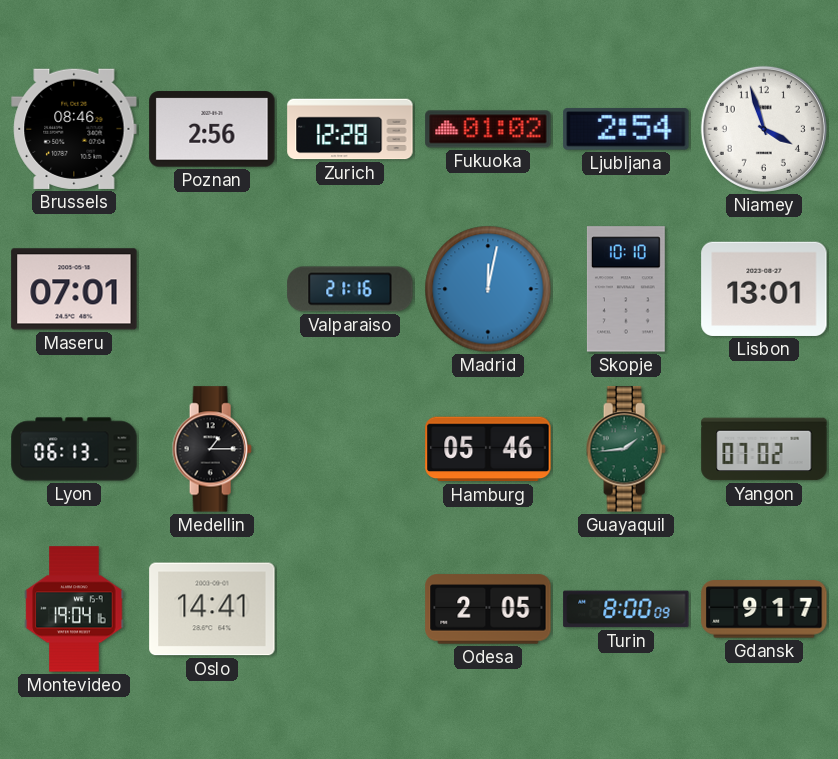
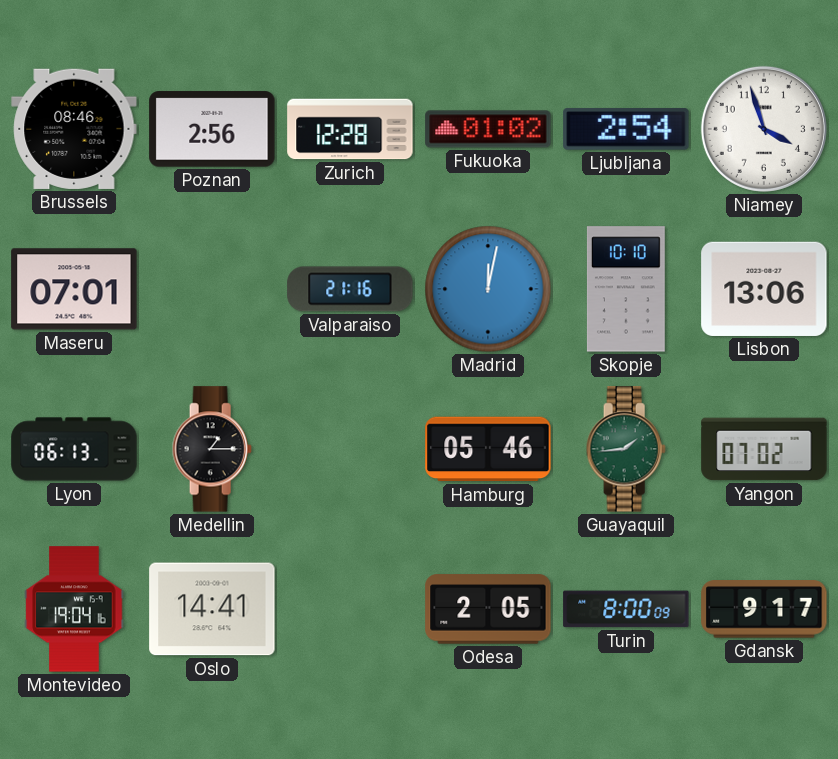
Lisbon: 13:01 -> 13:06
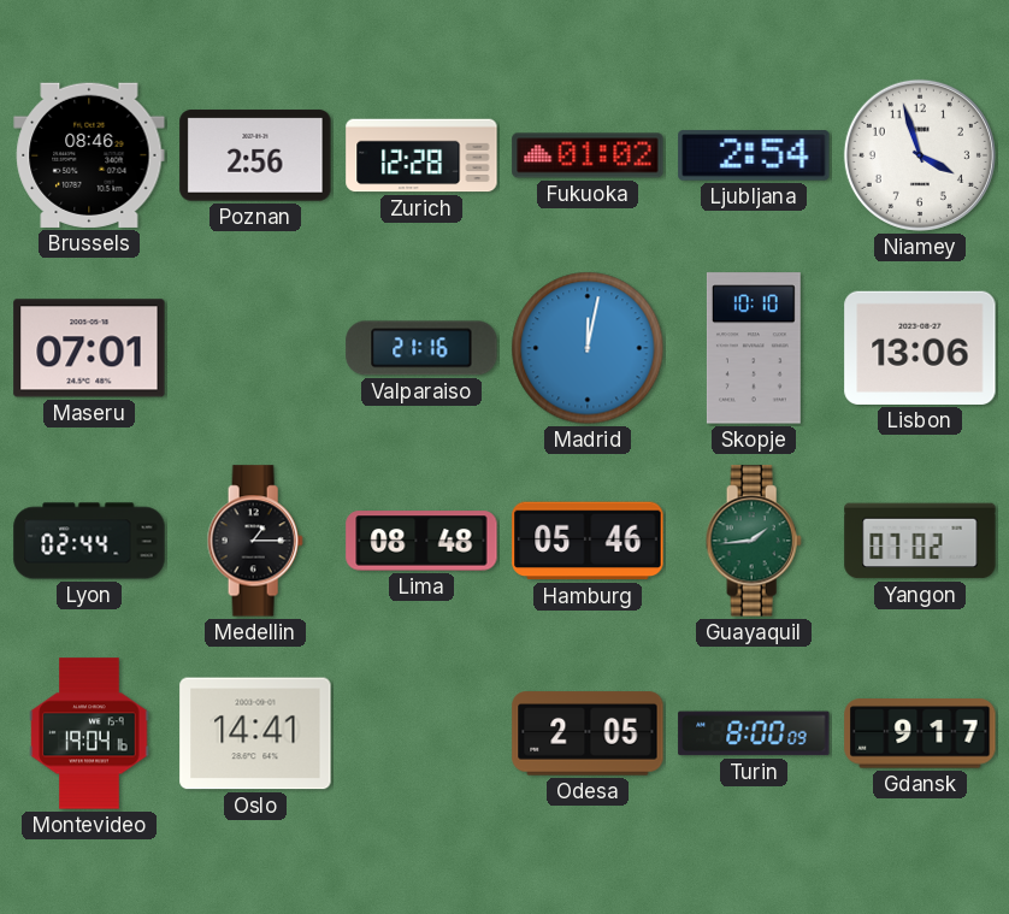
Lyon: 06:13 -> 02:44
Lima: none -> 08:48
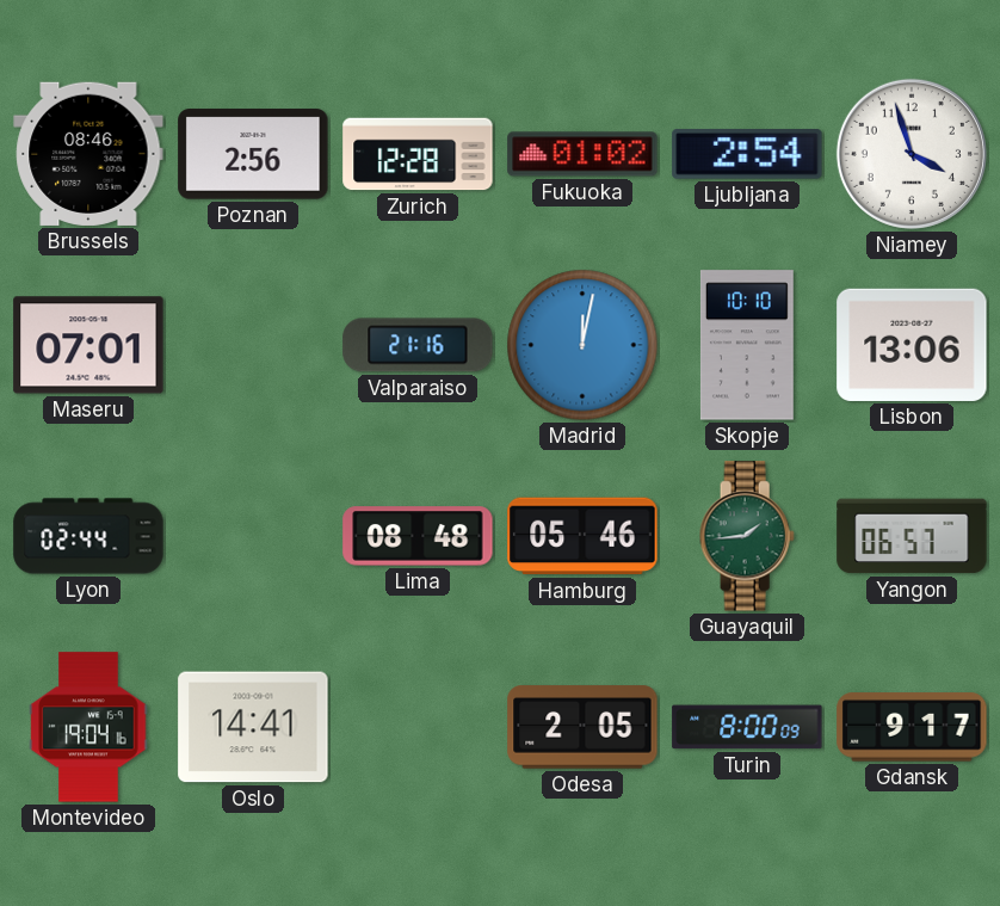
Medellin: 1:15 -> none
Yangon: 07:02 -> 06:57
